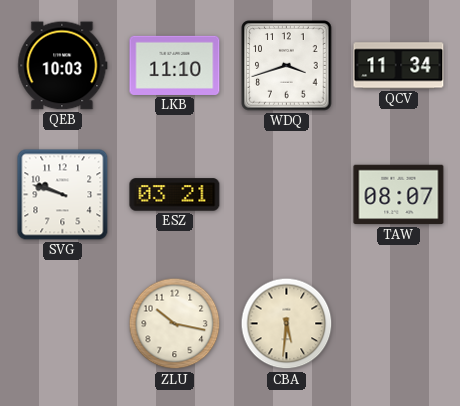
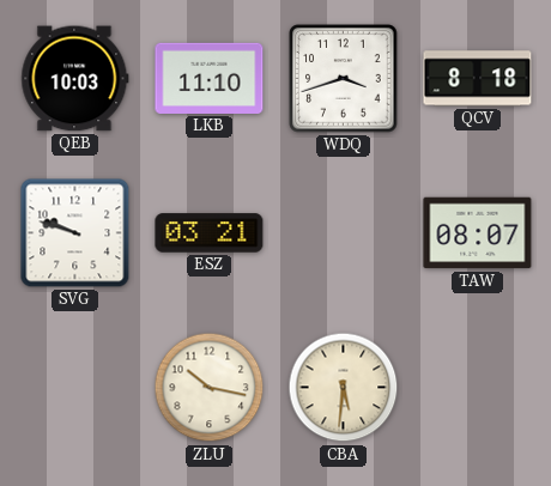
QCV: 11:34 -> 8:18
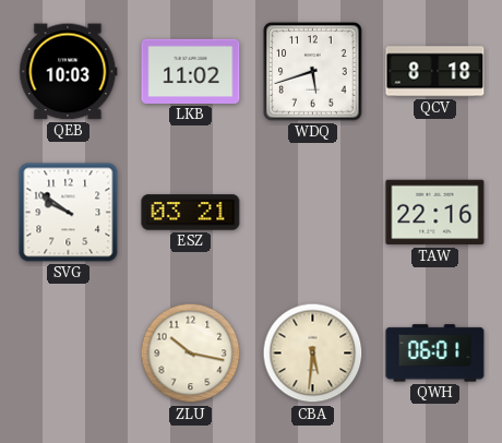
LKB: 11:10 -> 11:02
WDQ: 3:42 -> 5:42
SVG: 9:48 -> 9:51
TAW: 08:07 -> 22:16
QWH: none -> 06:01
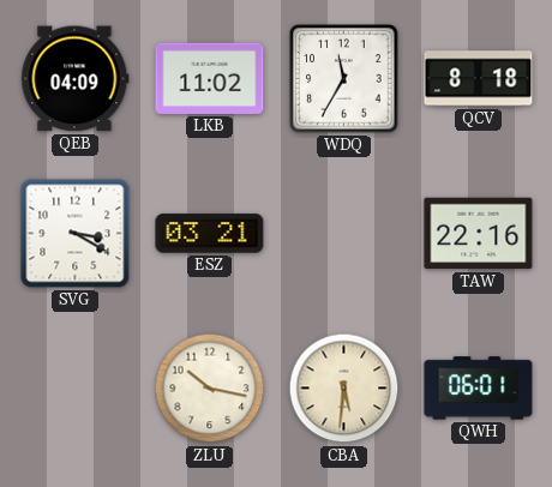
QEB: 10:03 -> 04:09
WDQ: 5:42 -> 11:35
SVG: 9:51 -> 3:20
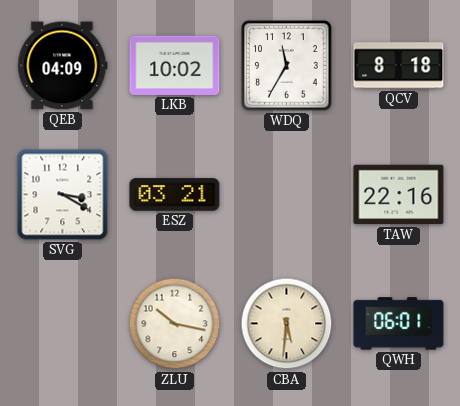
LKB: 11:02 -> 10:02
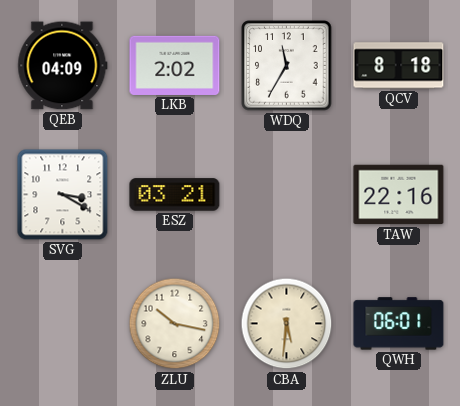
LKB: 10:02 -> 2:02
